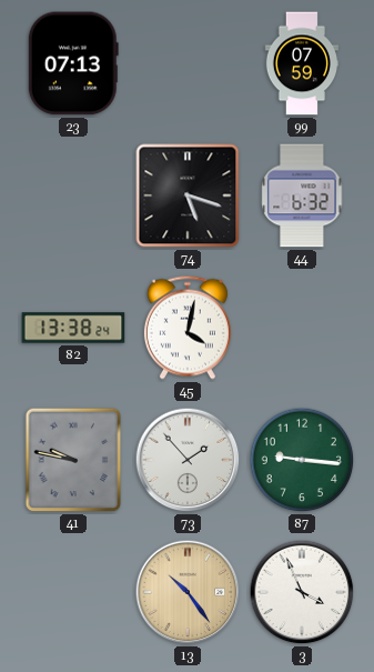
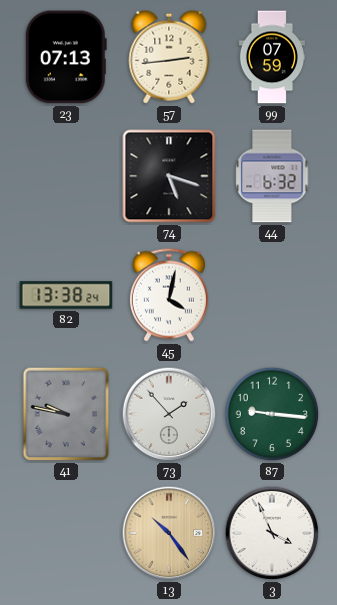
57: none -> 2:44
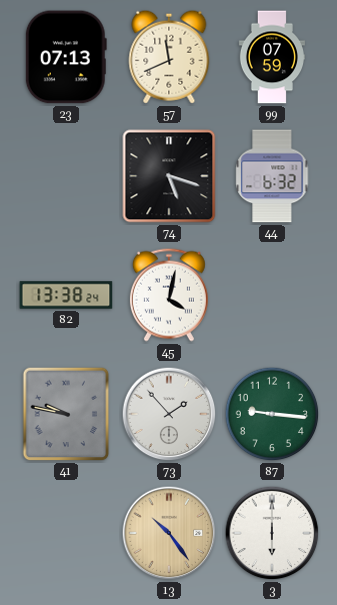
57: 2:44 -> 11:41
3: 3:56 -> 6:00
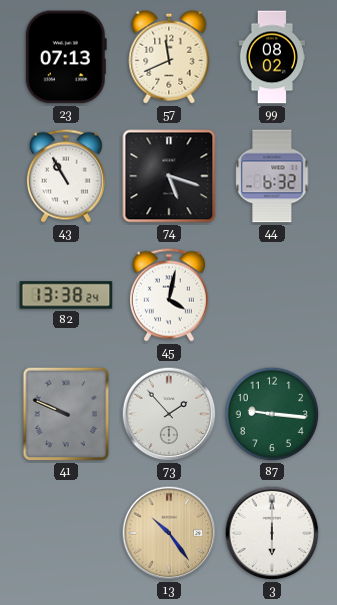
99: 07:59 -> 08:02
43: none -> 10:55
41: 9:47 -> 9:49
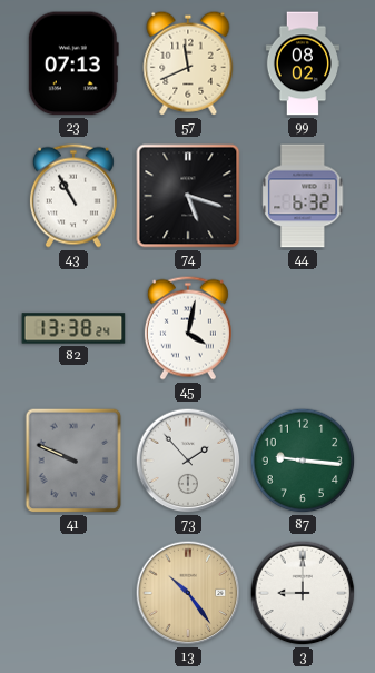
3: 6:00 -> 9:00
